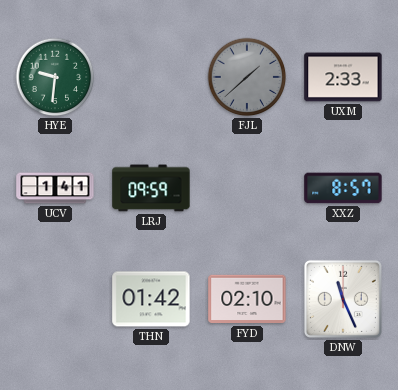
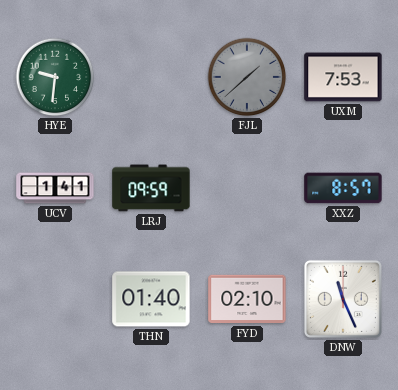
UXM: 2:33 -> 7:53
THN: 01:42 -> 01:40
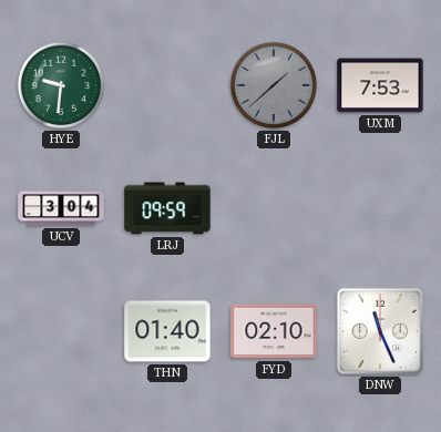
UCV: 1:41 -> 3:04
XXZ: 8:57 -> none
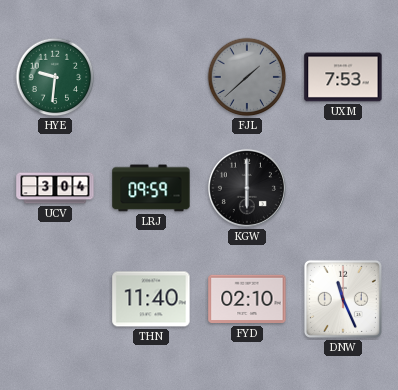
KGW: none -> 6:00
THN: 01:40 -> 11:40
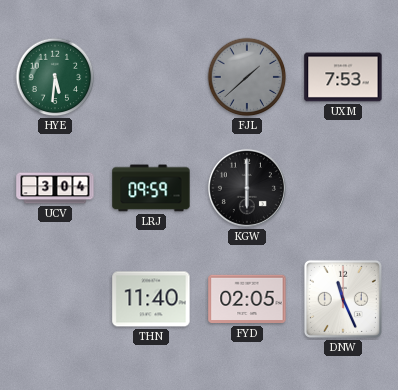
HYE: 9:31 -> 5:31
FYD: 02:10 -> 02:05
